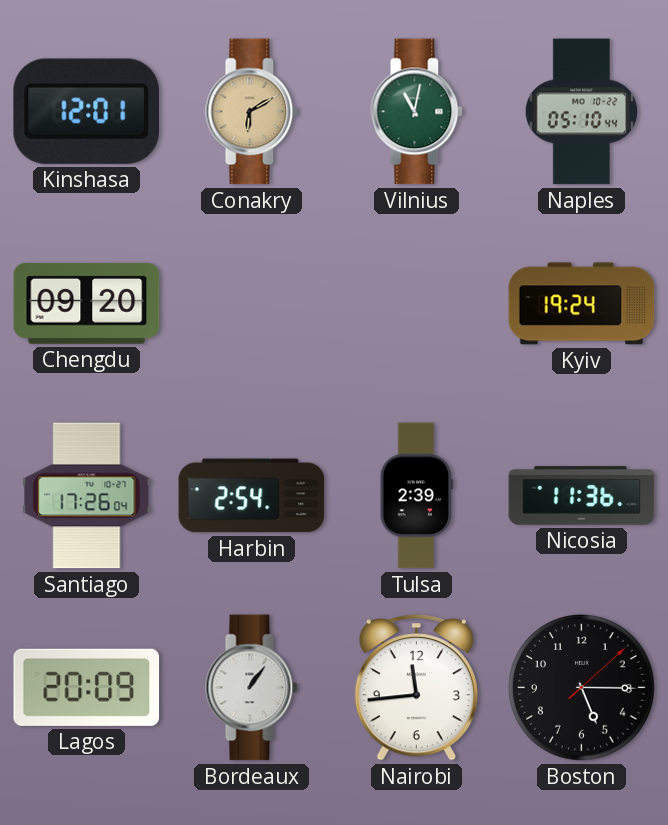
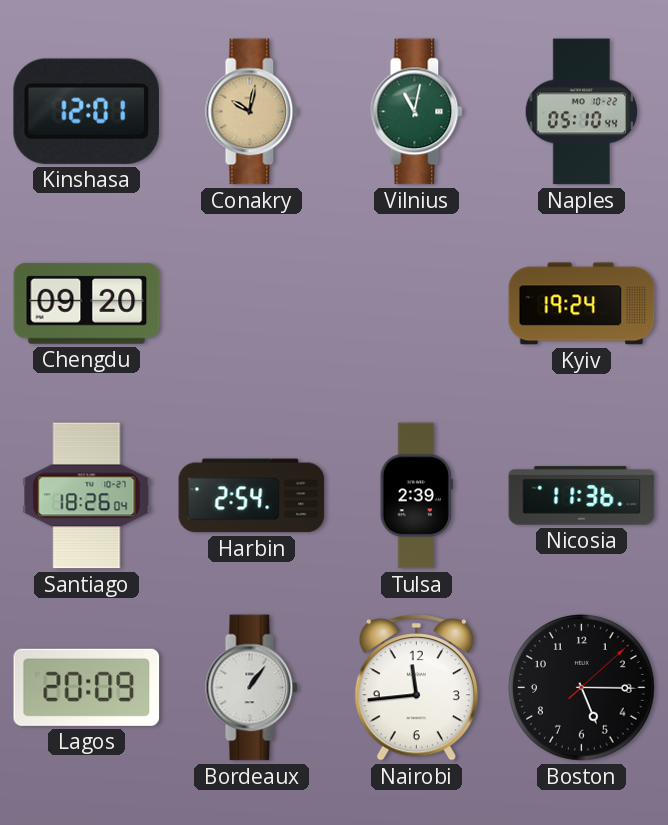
Conakry: 6:10 -> 10:02
Santiago: 17:26 -> 18:26
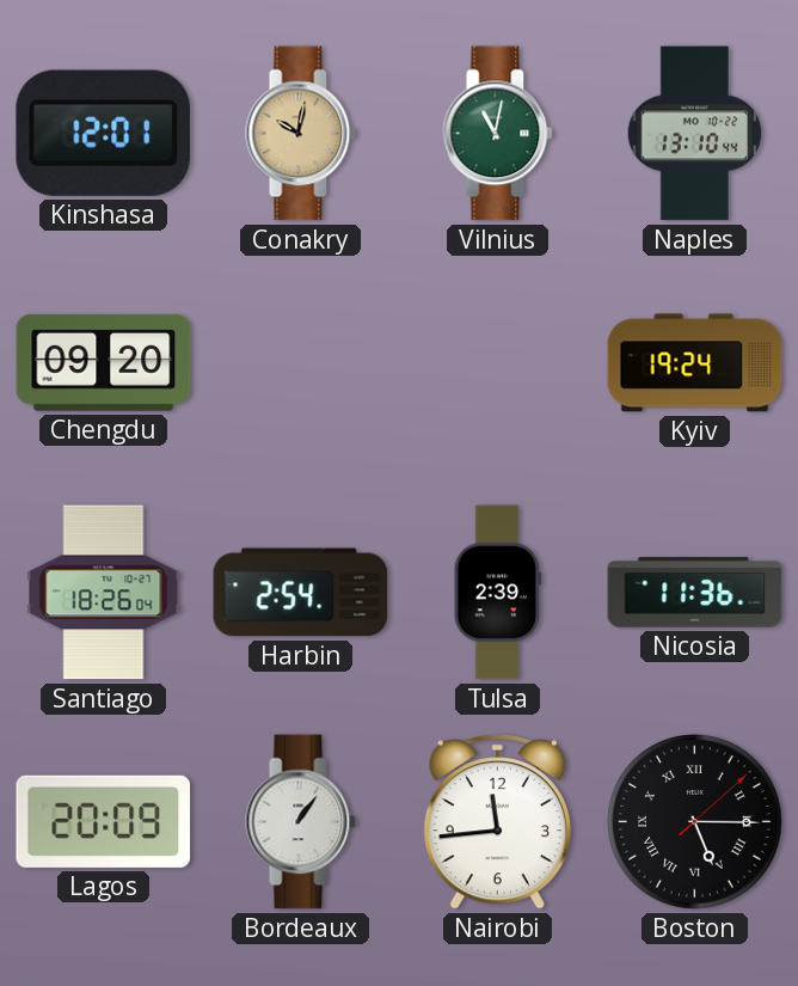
Naples: 05:10 -> 13:10
Boston numerals: Arabic -> Roman
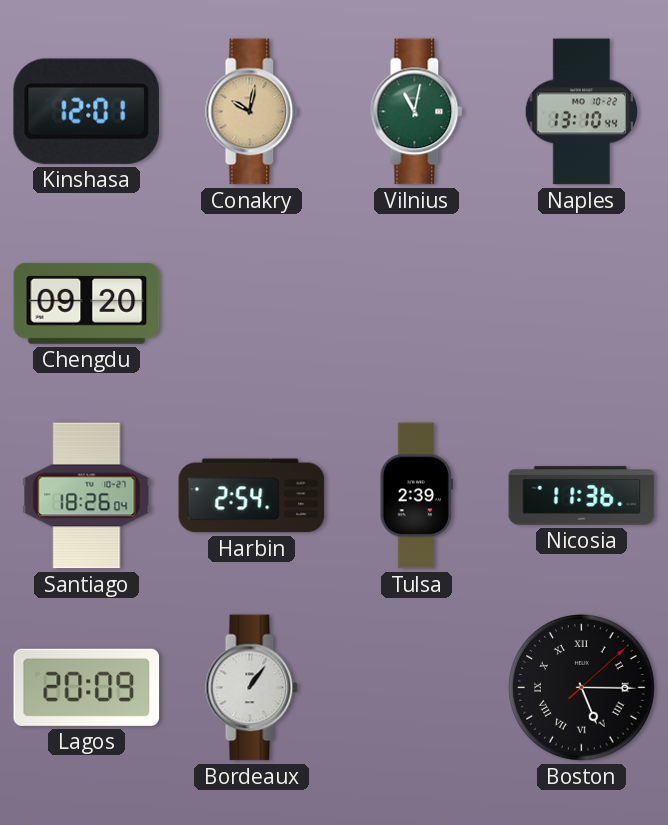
Kyiv: 19:24 -> none
Nairobi: 11:44 -> none
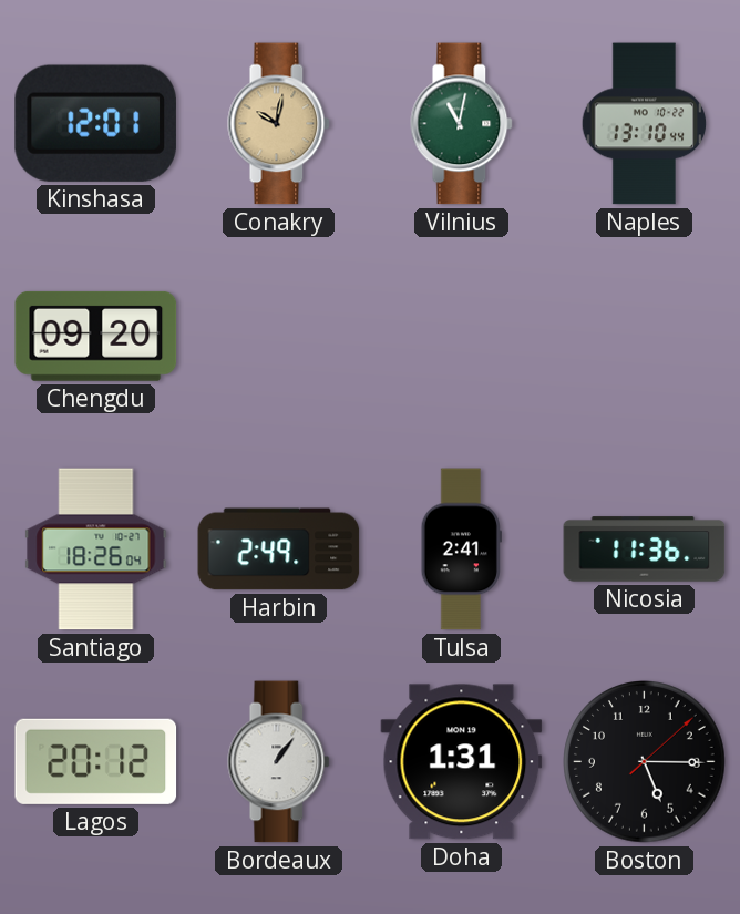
Harbin: 2:54 -> 2:49
Tulsa: 2:39 -> 2:41
Lagos: 20:09 -> 20:12
Doha: none -> 1:31
Boston numerals: Roman -> Arabic
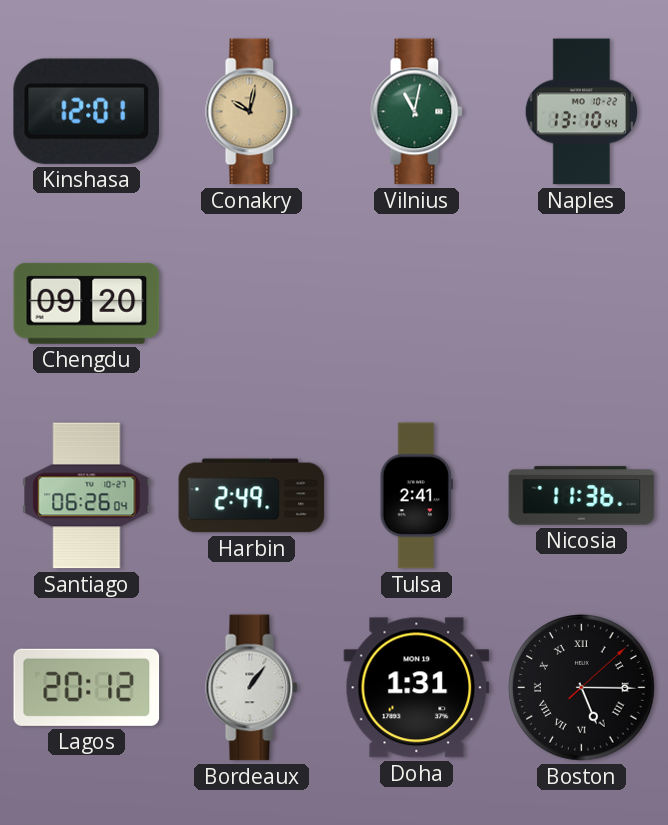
Santiago: 18:26 -> 06:26
Boston numerals: Arabic -> Roman
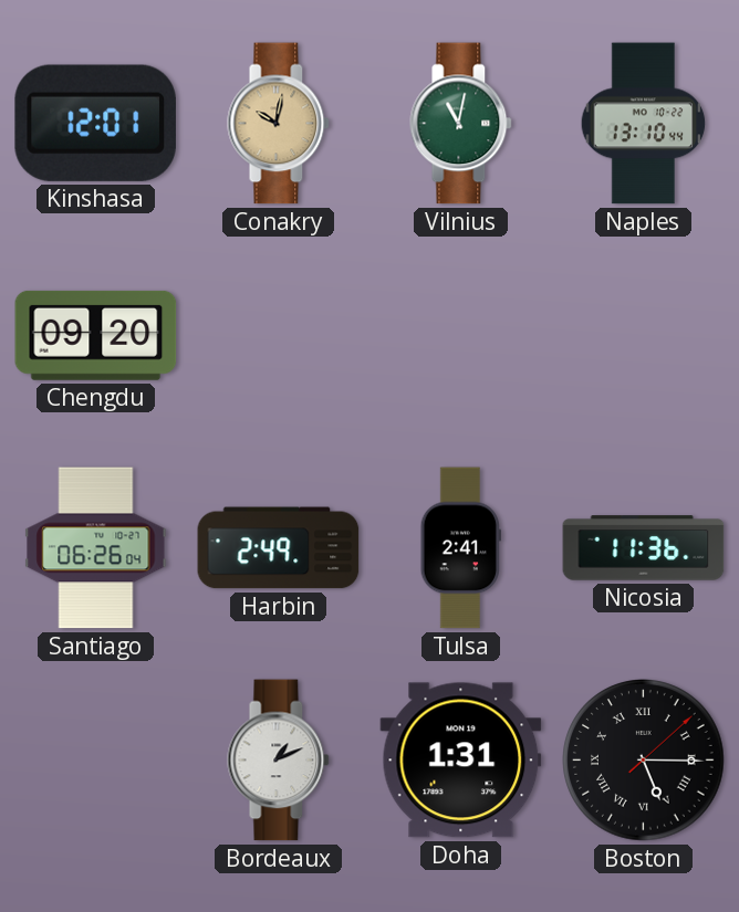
Lagos: 20:12 -> none
Bordeaux: 1:06 -> 1:11
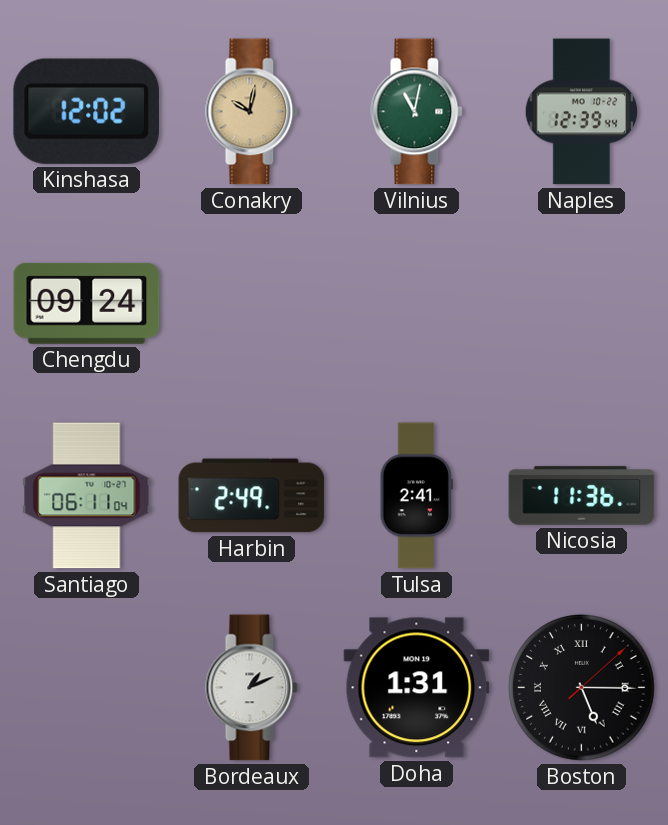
Kinshasa: 12:01 -> 12:02
Naples: 13:10 -> 12:39
Chengdu: 09:20 -> 09:24
Santiago: 06:26 -> 06:11
